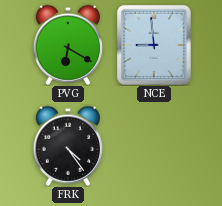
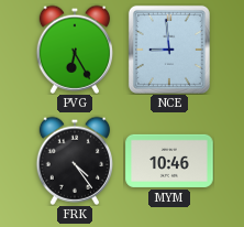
PVG: 6:20 -> 6:25
MYM: none -> 10:46
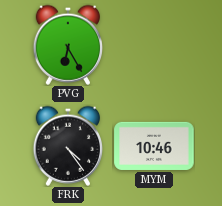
NCE: 8:59 -> none
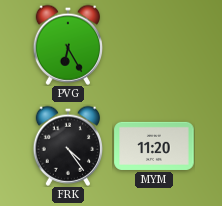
MYM: 10:46 -> 11:20
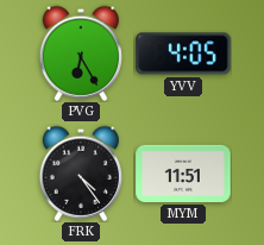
YVV: none -> 4:05
MYM: 11:20 -> 11:51
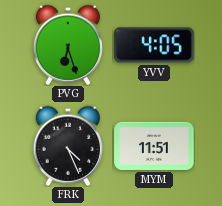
PVG: 6:25 -> 6:27
FRK: 4:24 -> 4:26
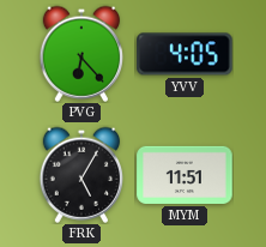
PVG: 6:27 -> 6:23
FRK: 4:26 -> 5:05
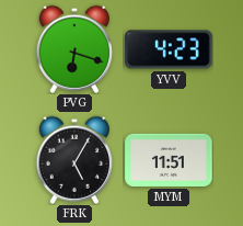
PVG: 6:23 -> 6:18
YVV: 4:05 -> 4:23
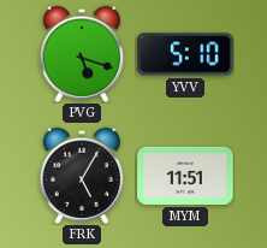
PVG: 6:18 -> 5:18
YVV: 4:23 -> 5:10
